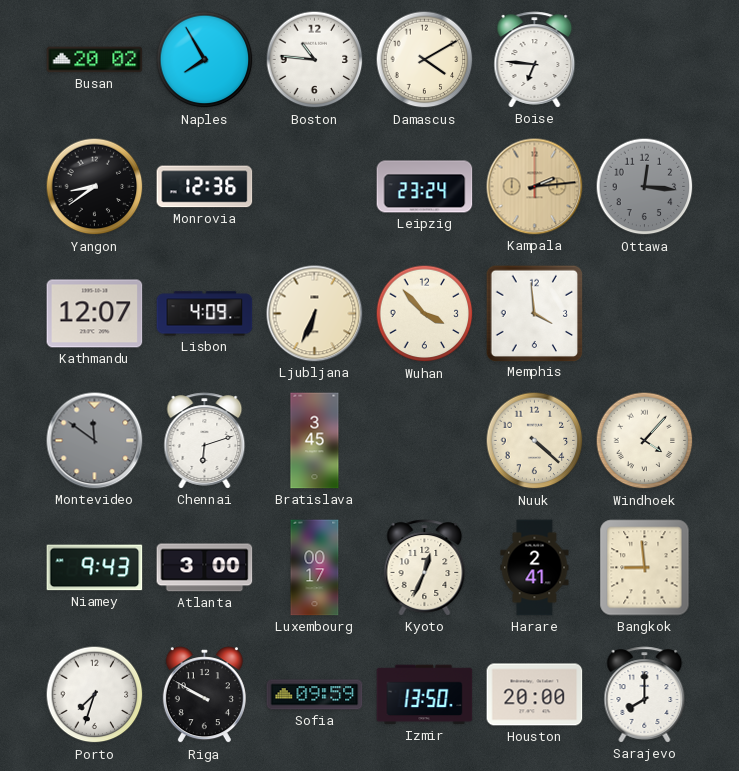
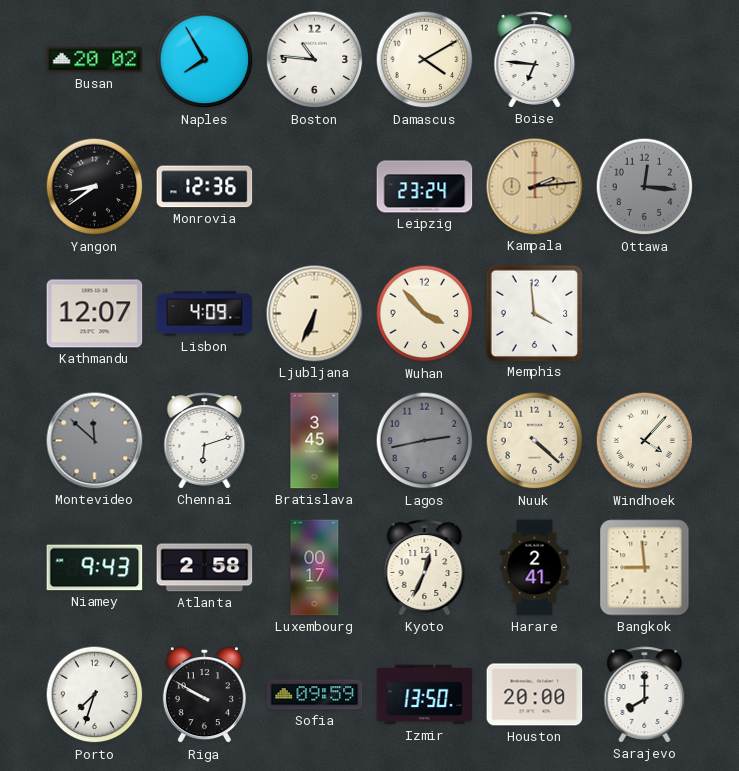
Montevideo: 11:51 -> 11:52
Lagos: none -> 2:43
Atlanta: 3:00 -> 2:58
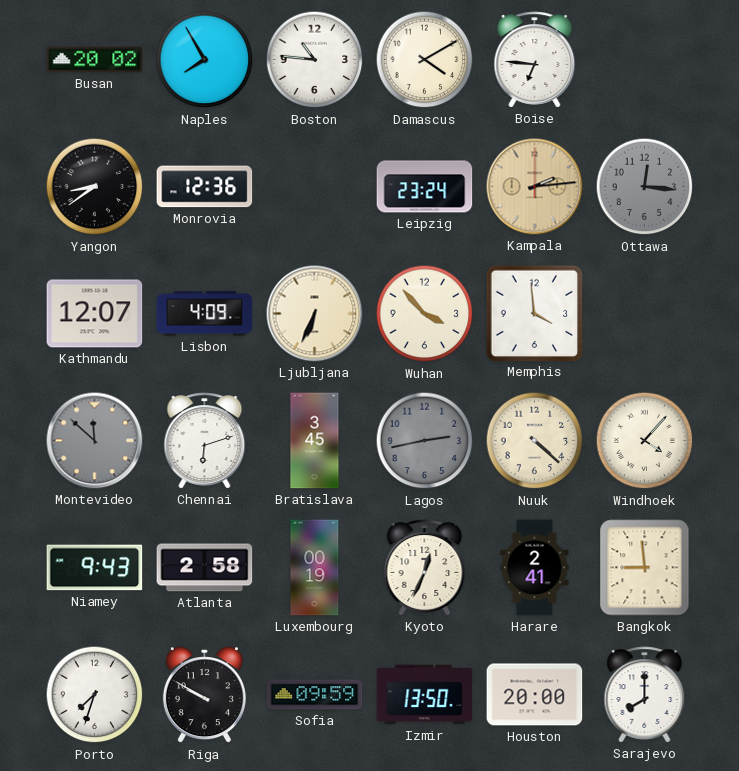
Luxembourg: 00:17 -> 00:19
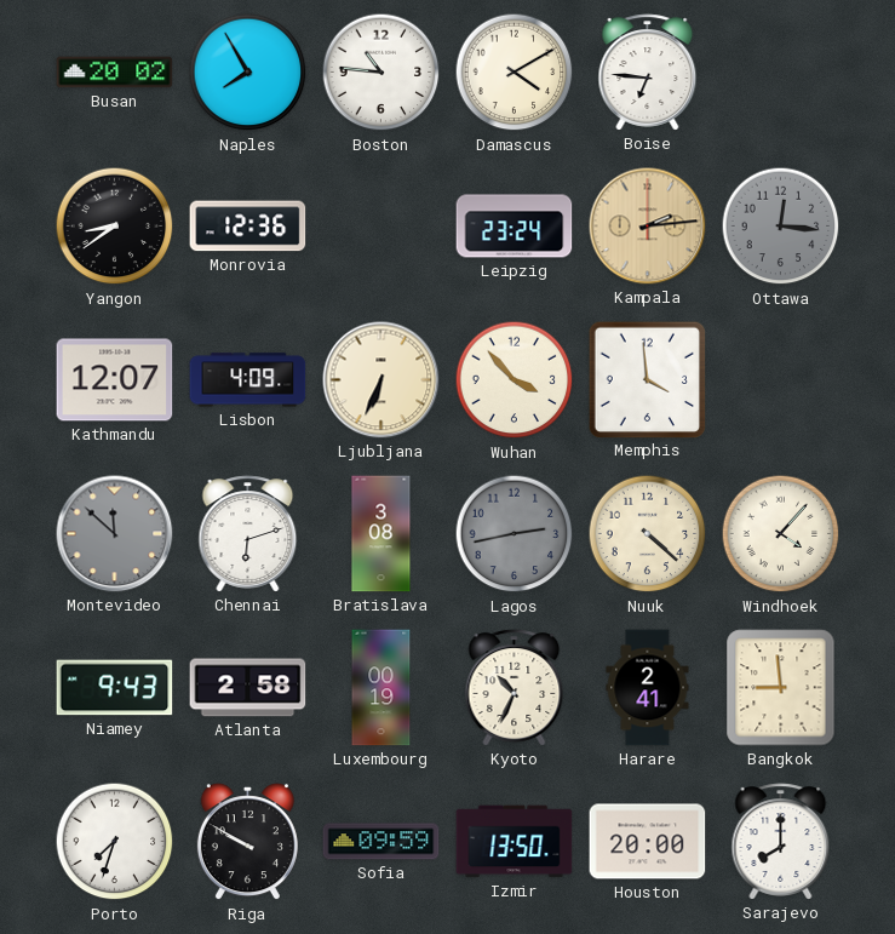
Bratislava: 3:45 -> 3:08
Kyoto: 12:34 -> 10:34
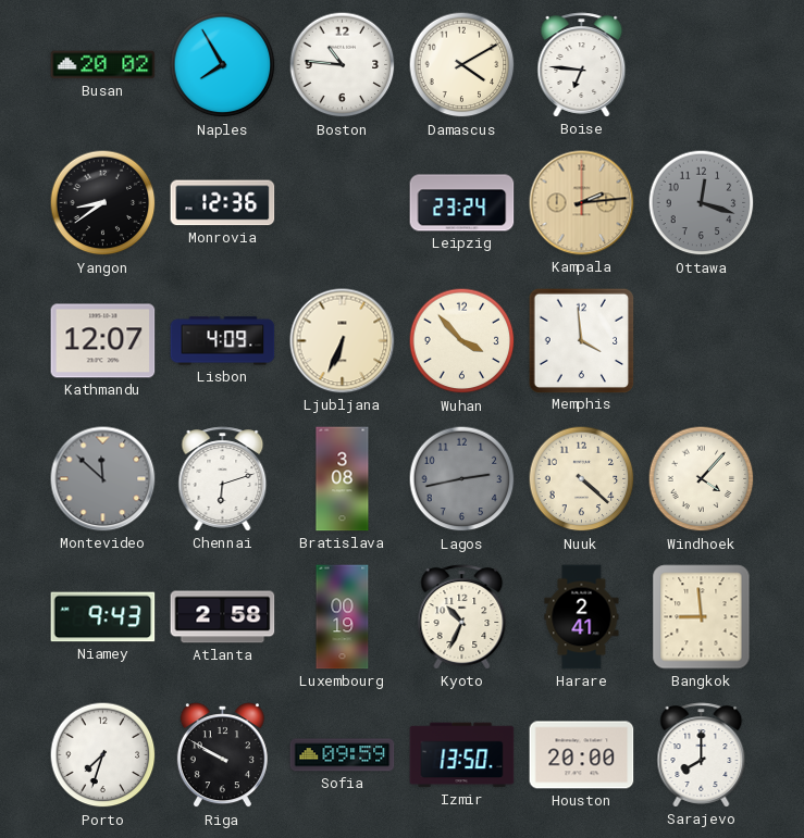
Ottawa: 12:16 -> 12:18
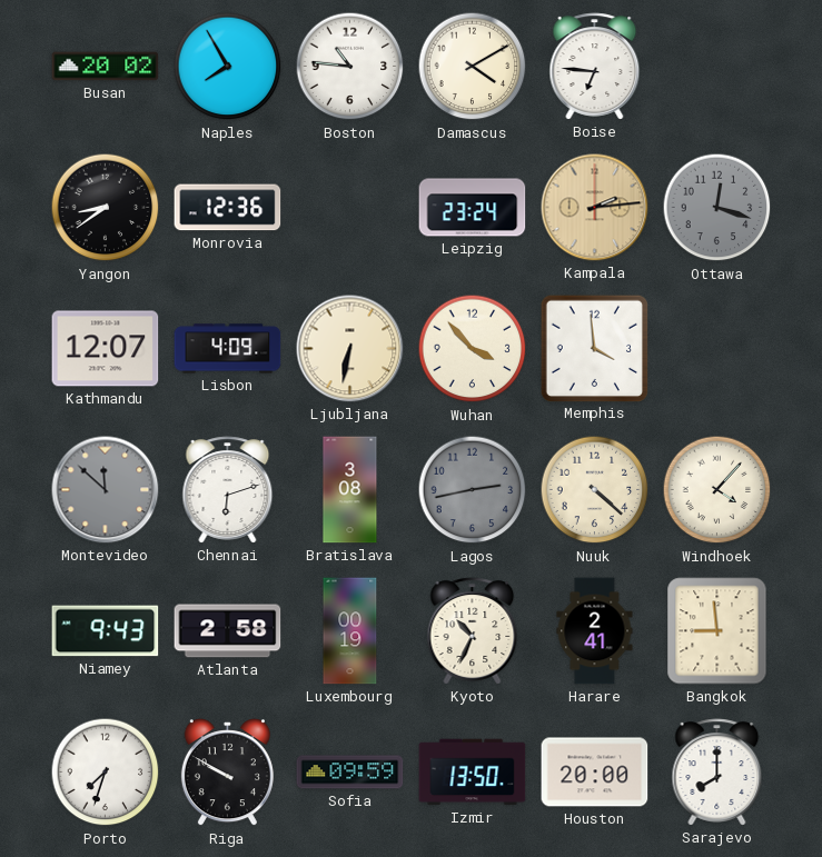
Ljubljana: 6:34 -> 6:32
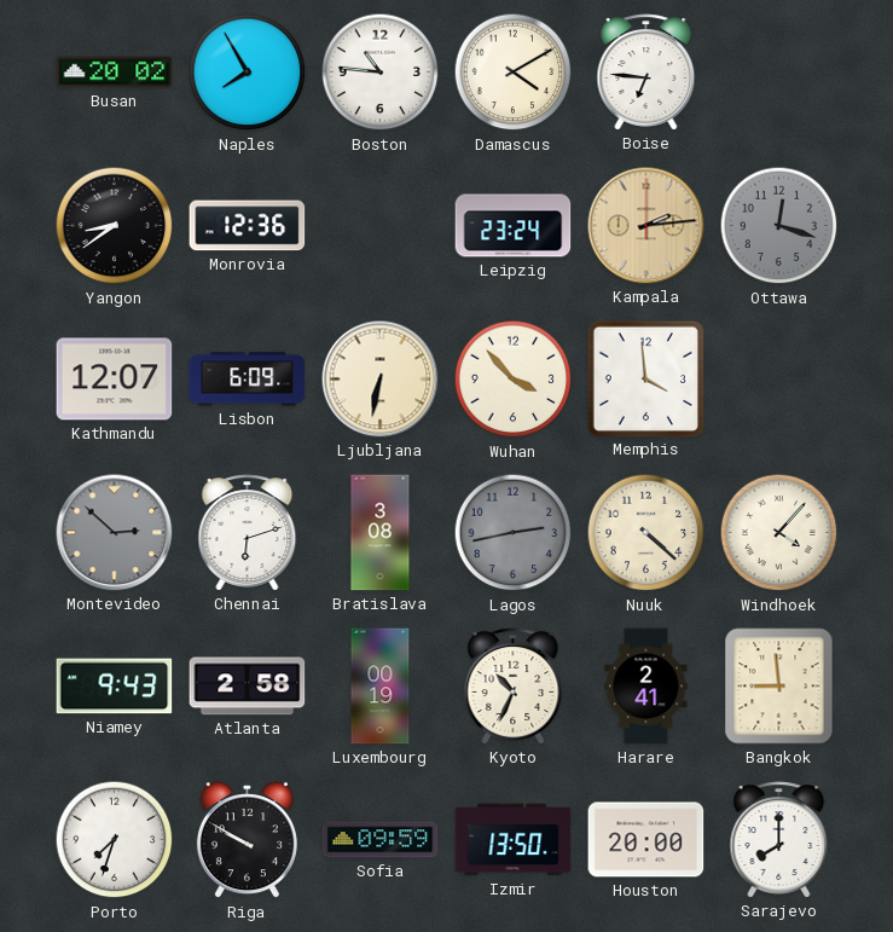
Lisbon: 4:09 -> 6:09
Montevideo: 11:52 -> 2:52
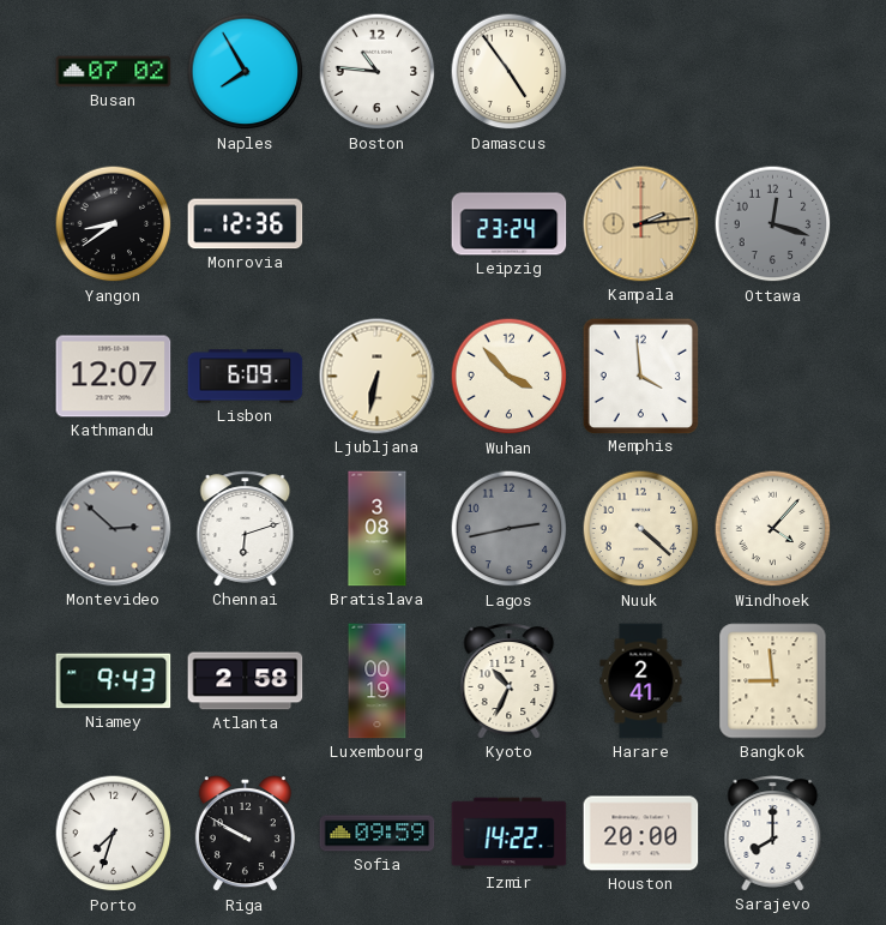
Busan: 20:02 -> 07:02
Damascus: 4:10 -> 4:54
Boise: 6:46 -> none
Izmir: 13:50 -> 14:22
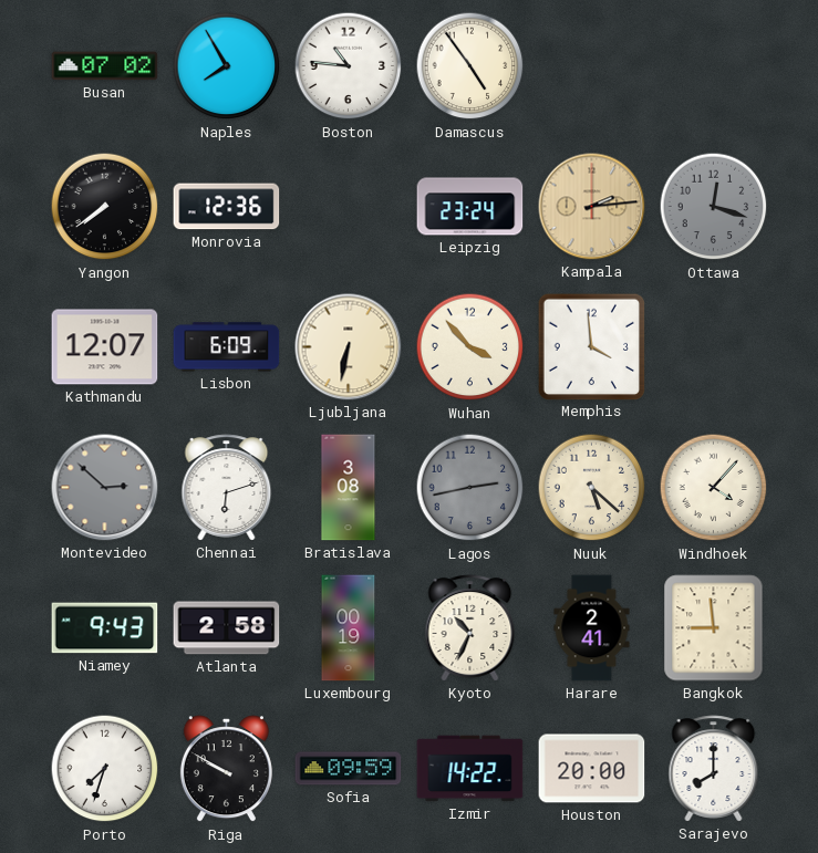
Yangon: 8:39 -> 7:39
Nuuk: 4:22 -> 5:22
